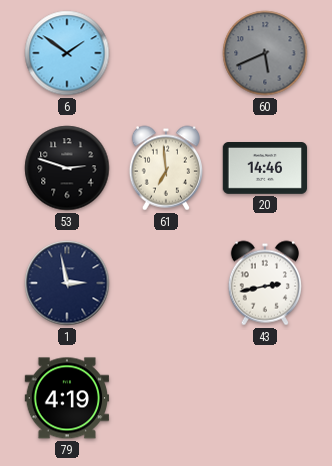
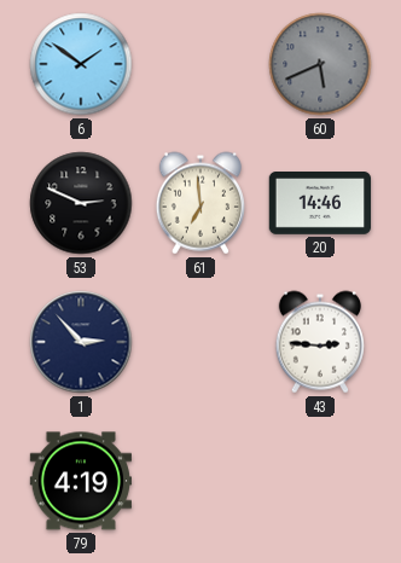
53: 2:48 -> 2:49
1: 2:58 -> 2:53
43: 2:43 -> 2:46
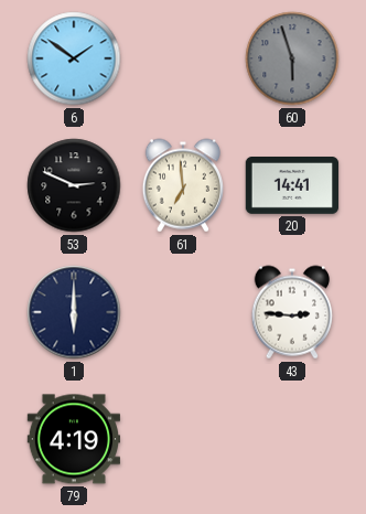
60: 5:41 -> 5:57
20: 14:46 -> 14:41
1: 2:53 -> 6:00
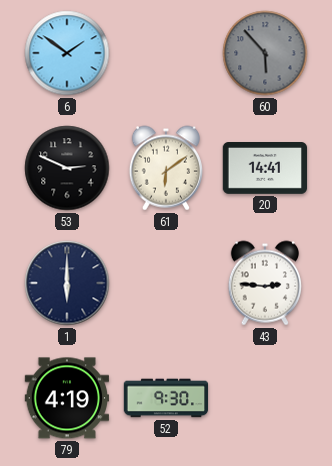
60: 5:57 -> 5:53
61: 6:59 -> 6:09
52: none -> 9:30
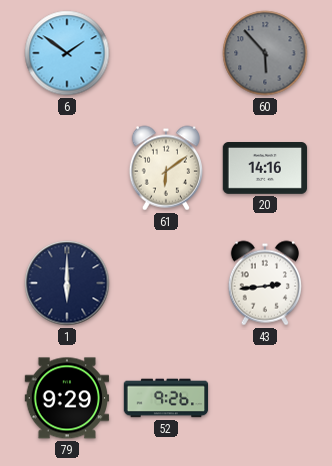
53: 2:49 -> none
20: 14:41 -> 14:16
43: 2:46 -> 2:44
79: 4:19 -> 9:29
52: 9:30 -> 9:26
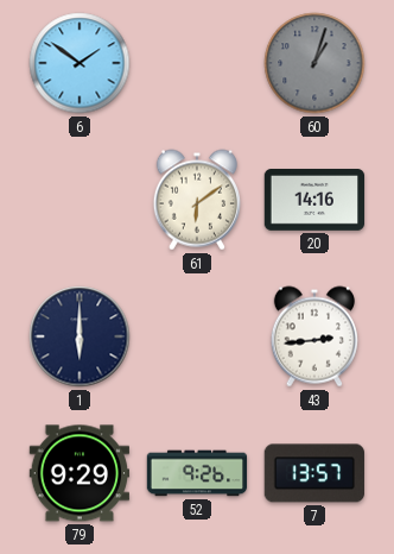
60: 5:53 -> 1:03
7: none -> 13:57
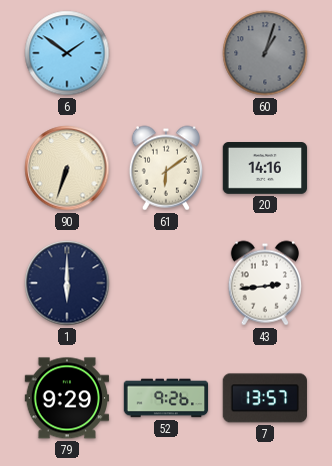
90: none -> 6:33
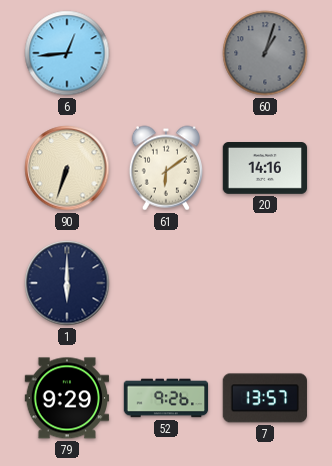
6: 1:51 -> 12:44
43: 2:44 -> none
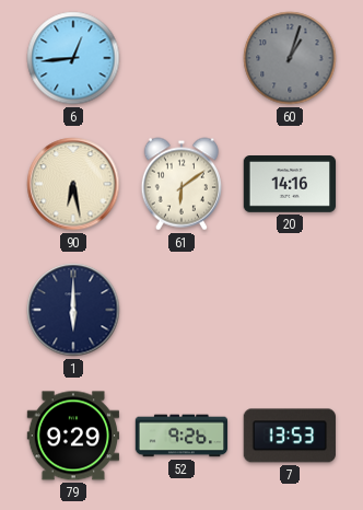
90: 6:33 -> 6:28
7: 13:57 -> 13:53
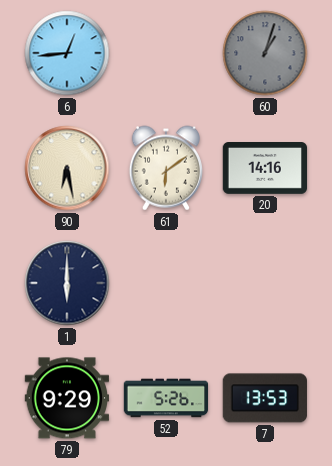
52: 9:26 -> 5:26
